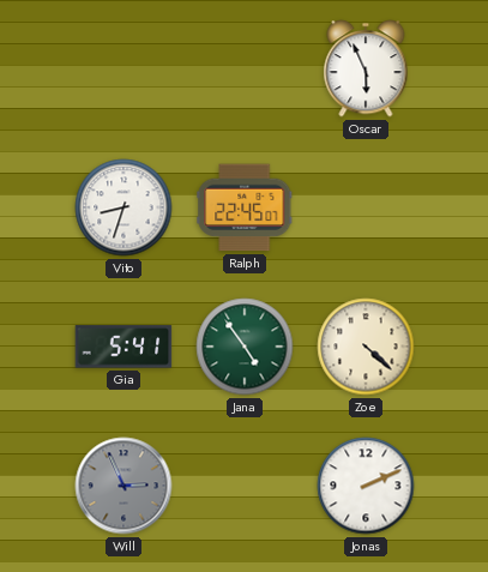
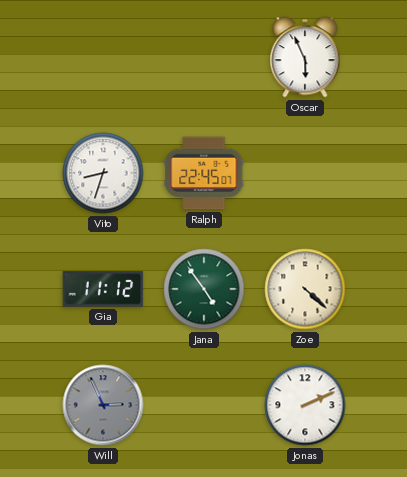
Gia: 5:41 -> 11:12
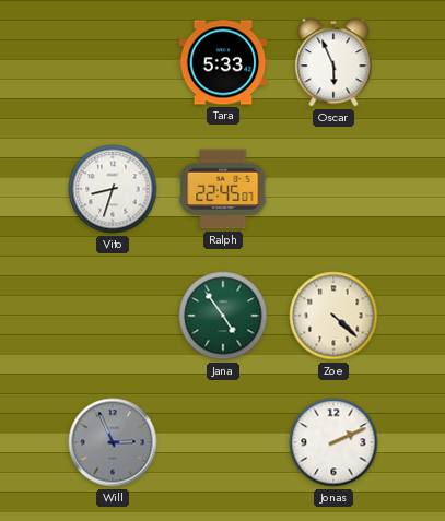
Tara: none -> 5:33
Gia: 11:12 -> none
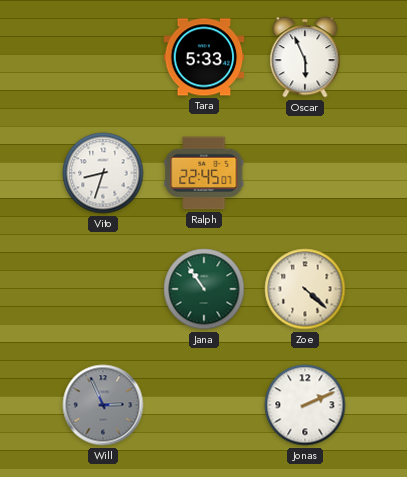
Jana: 4:54 -> 10:54
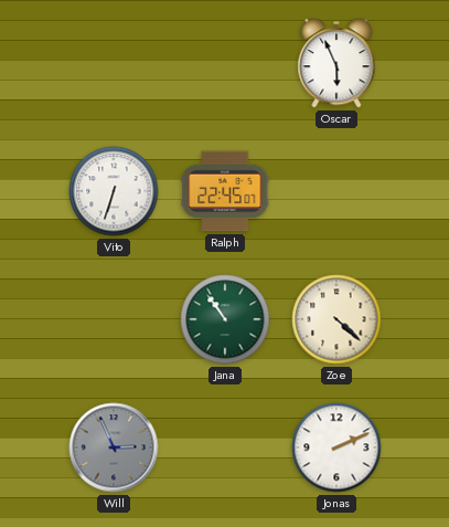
Tara: 5:33 -> none
Vito: 8:33 -> 6:33
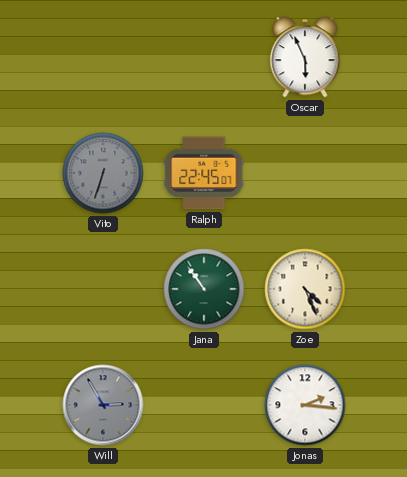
Vito dial: white -> grey
Zoe: 4:22 -> 4:26
Will: 2:56 -> 2:55
Jonas: 2:11 -> 2:16
